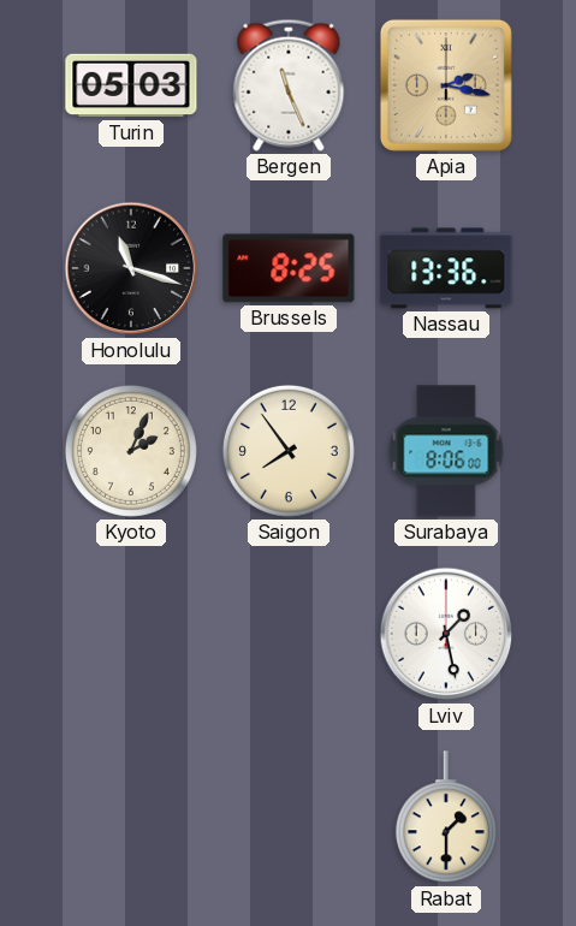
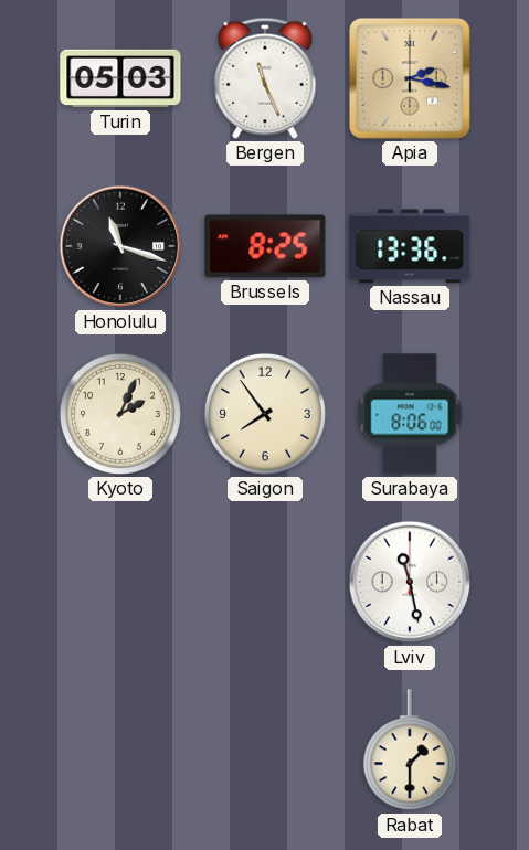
Lviv: 1:28 -> 11:28
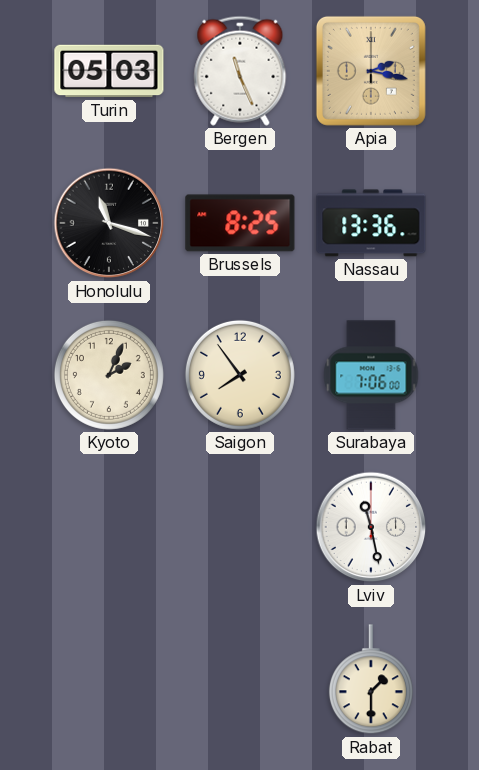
Surabaya: 8:06 -> 7:06
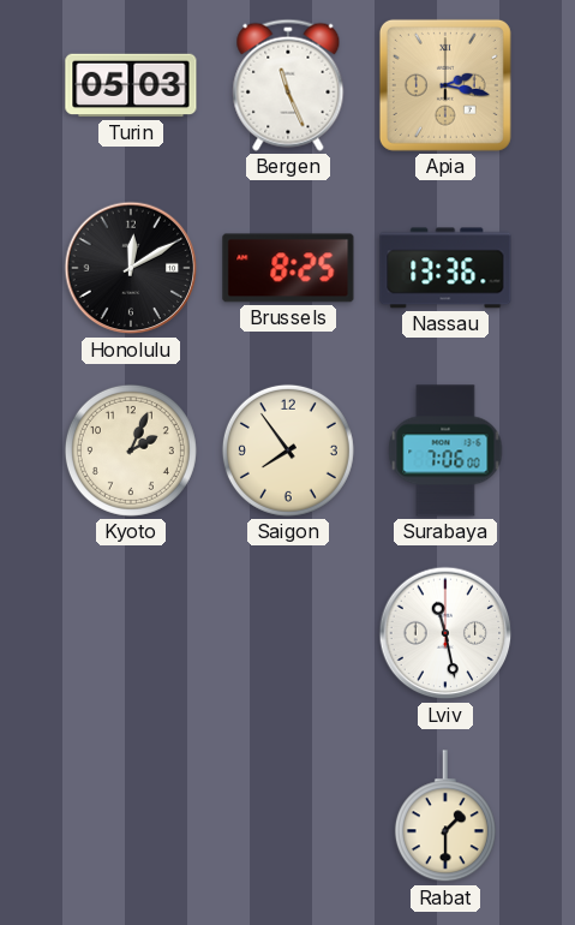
Honolulu: 11:18 -> 12:10
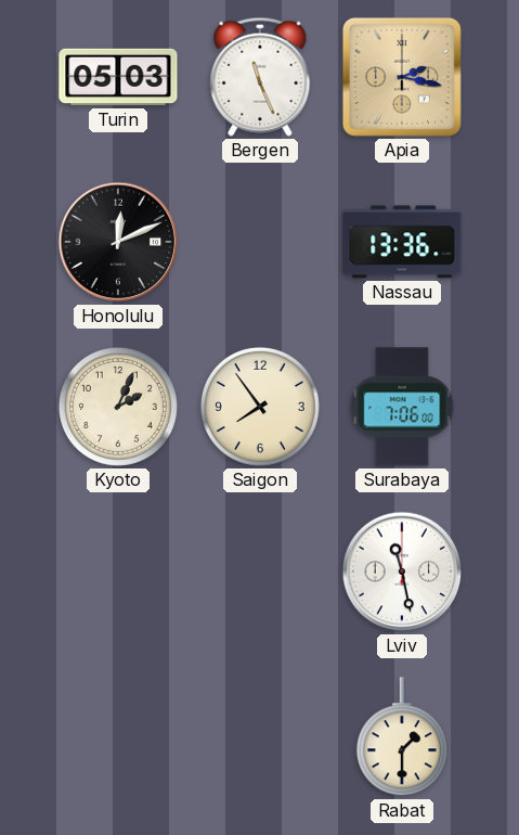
Honolulu: 12:10 -> 12:11
Brussels: 8:25 -> none
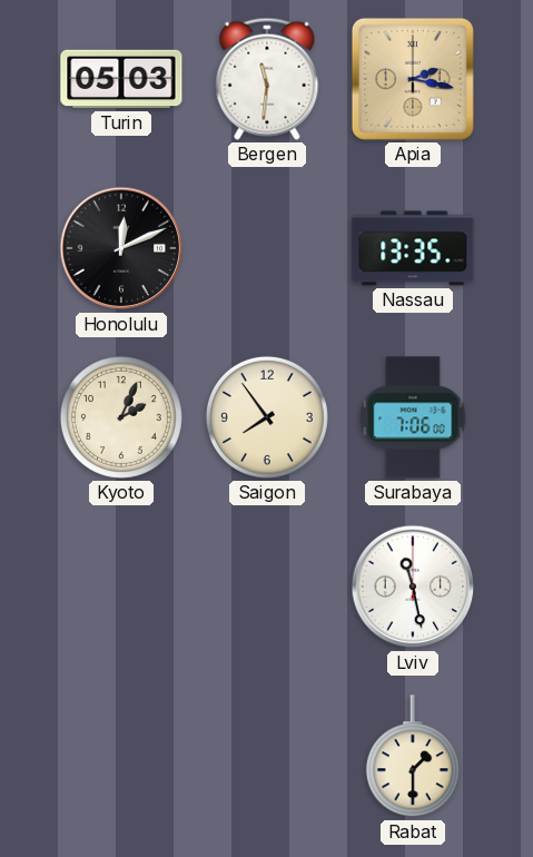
Bergen: 11:26 -> 11:31
Nassau: 13:36 -> 13:35
